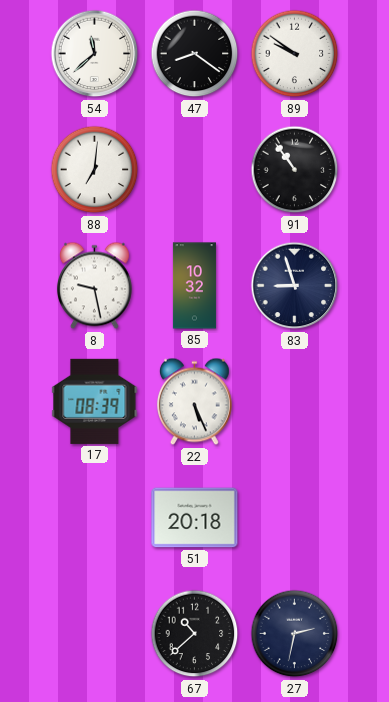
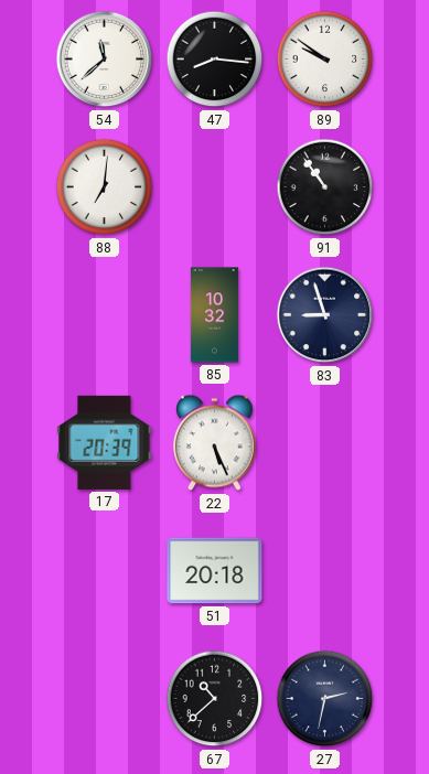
47: 8:21 -> 8:16
8: 9:28 -> none
17: 08:39 -> 20:39
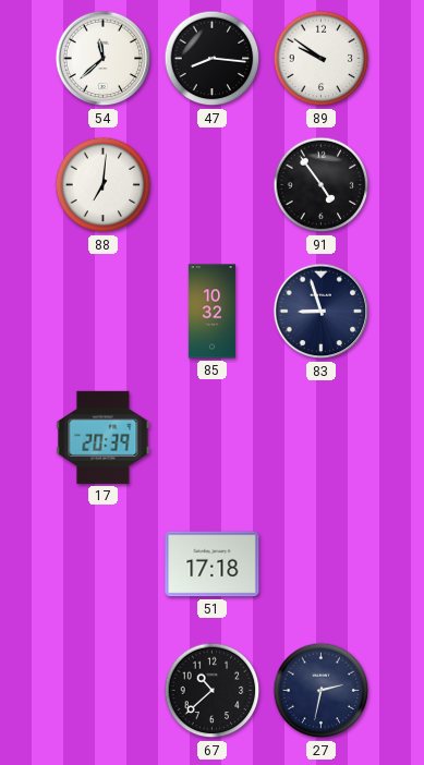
91: 10:54 -> 4:54
22: 5:26 -> none
51: 20:18 -> 17:18
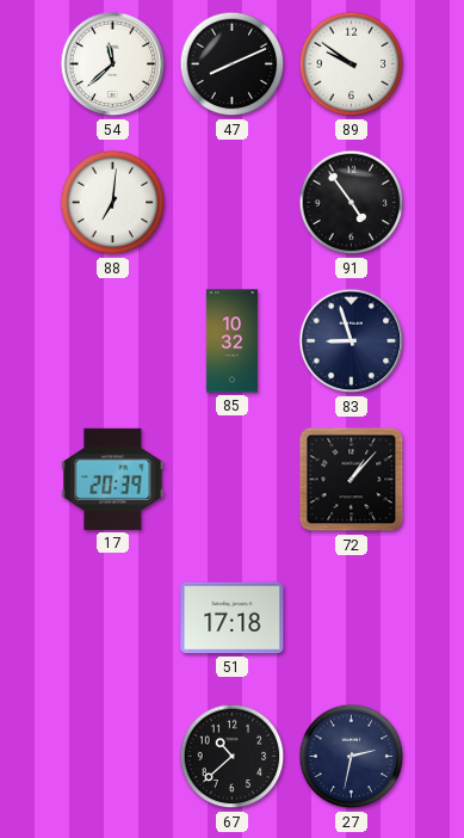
47: 8:16 -> 8:11
72: none -> 1:07
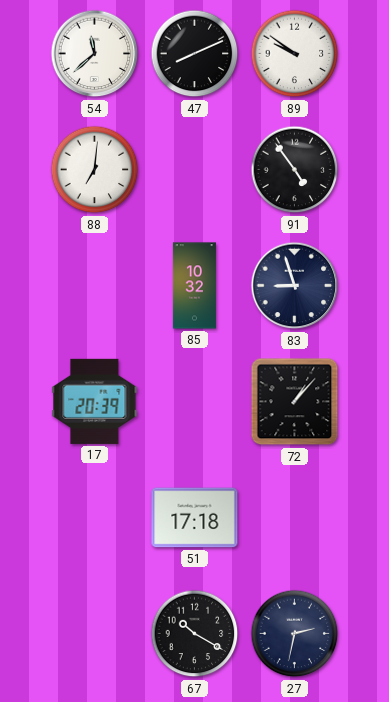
67: 10:38 -> 10:20
